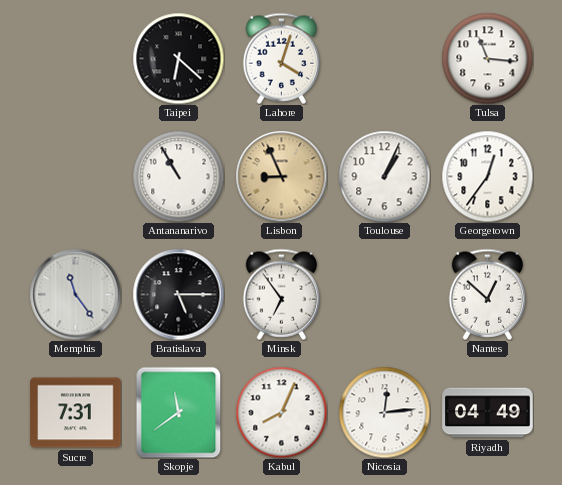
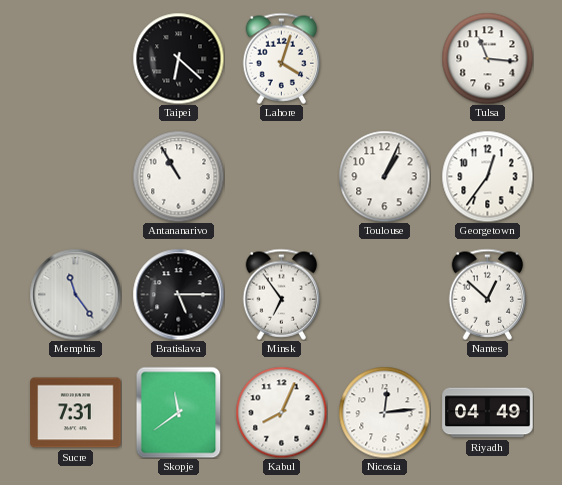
Lisbon: 8:56 -> none
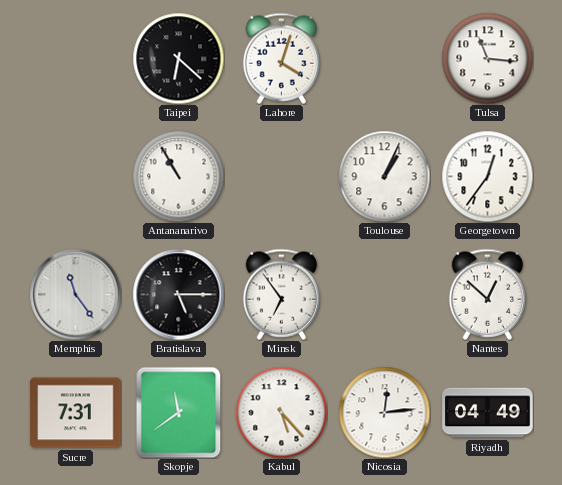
Kabul: 8:04 -> 5:23
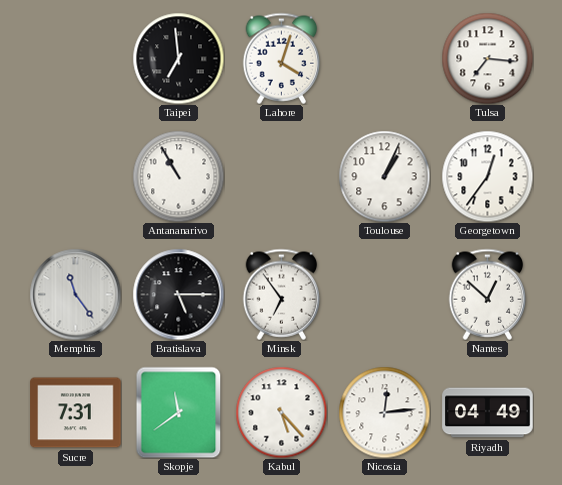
Taipei: 6:22 -> 6:59
Tulsa: 11:16 -> 7:16
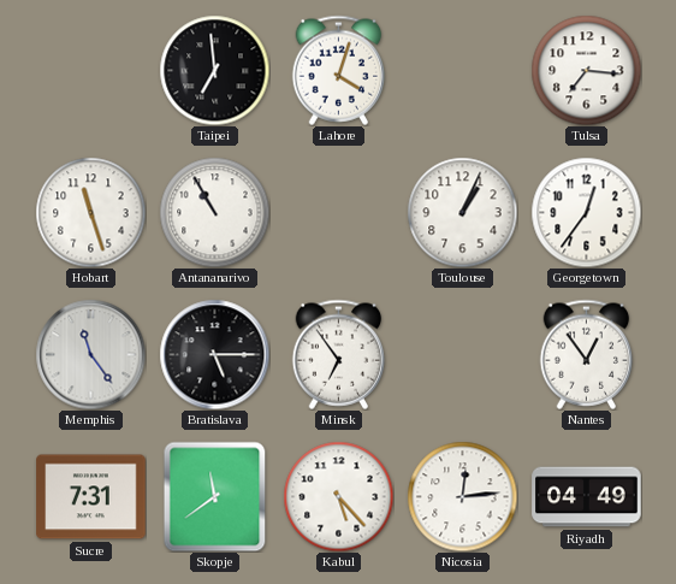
Hobart: none -> 11:27
Nantes: 12:52 -> 12:54
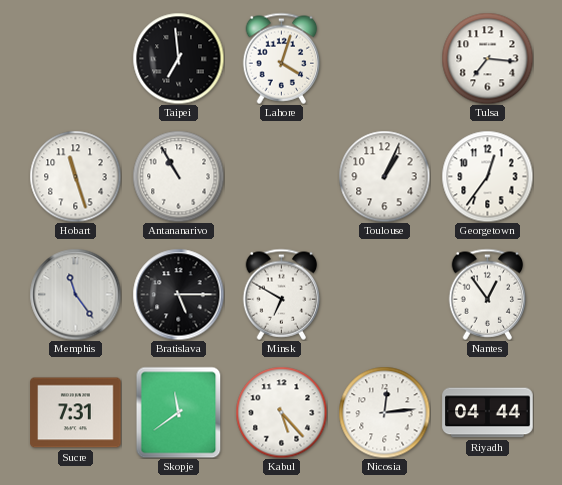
Minsk: 6:54 -> 6:50
Riyadh: 04:49 -> 04:44
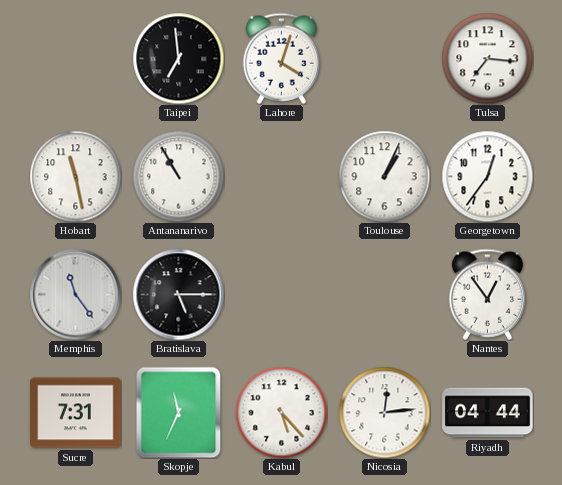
Hobart: 11:27 -> 11:28
Minsk: 6:50 -> none
Skopje: 11:39 -> 11:34
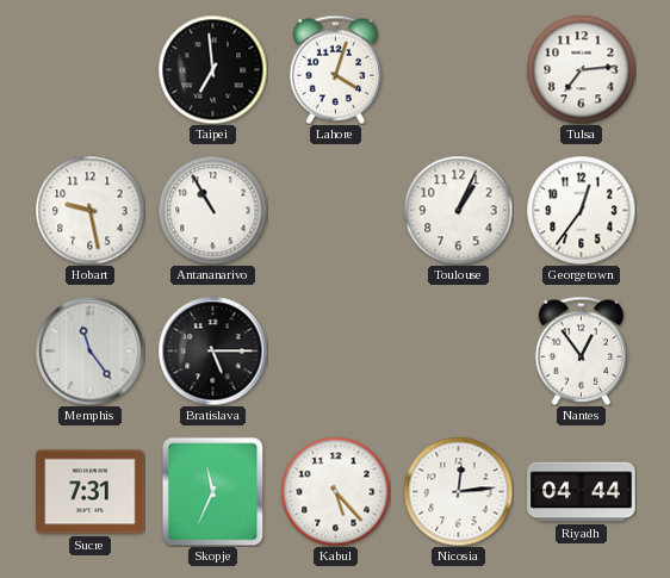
Tulsa: 7:16 -> 7:14
Hobart: 11:28 -> 9:28
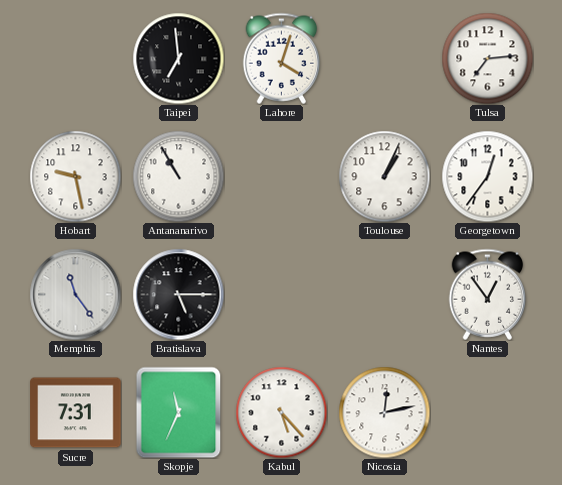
Nicosia: 12:14 -> 12:13
Riyadh: 04:44 -> none
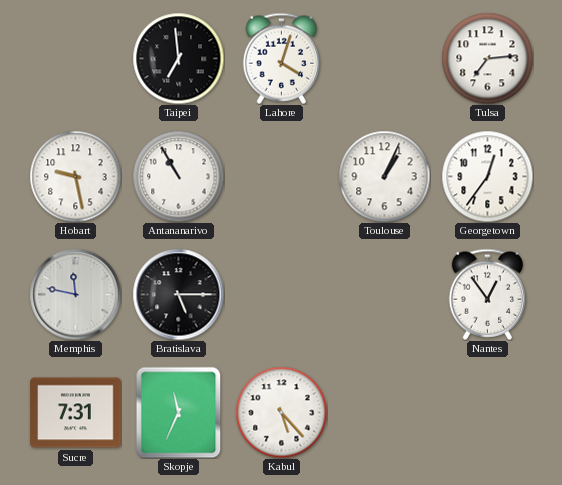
Memphis: 11:24 -> 11:47
Nicosia: 12:13 -> none
